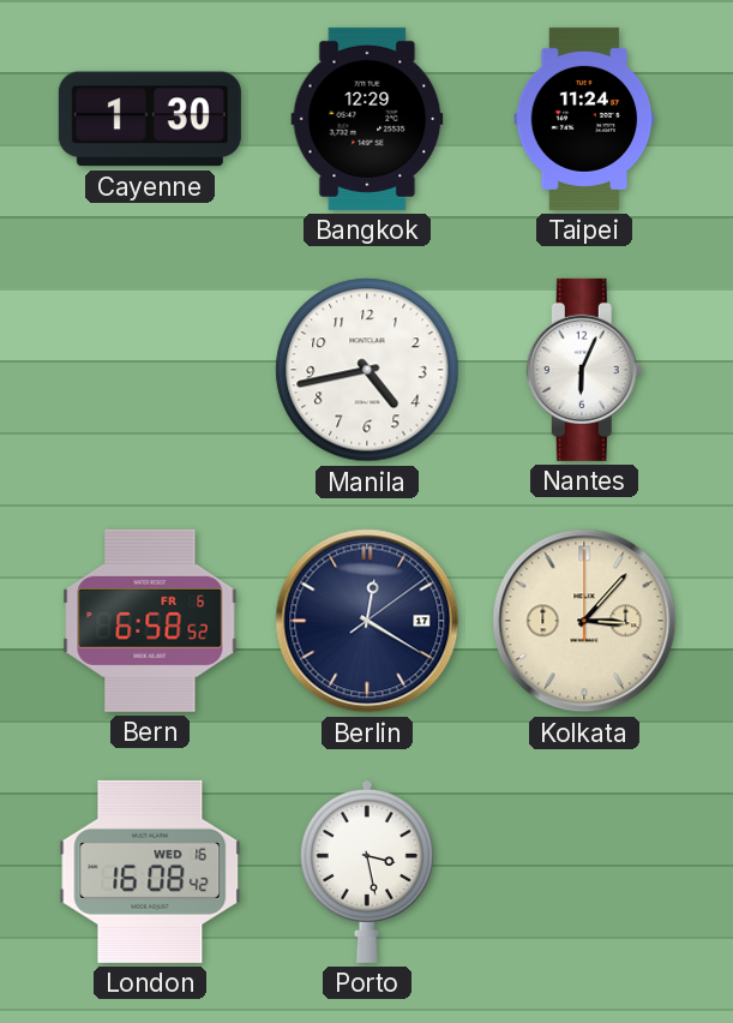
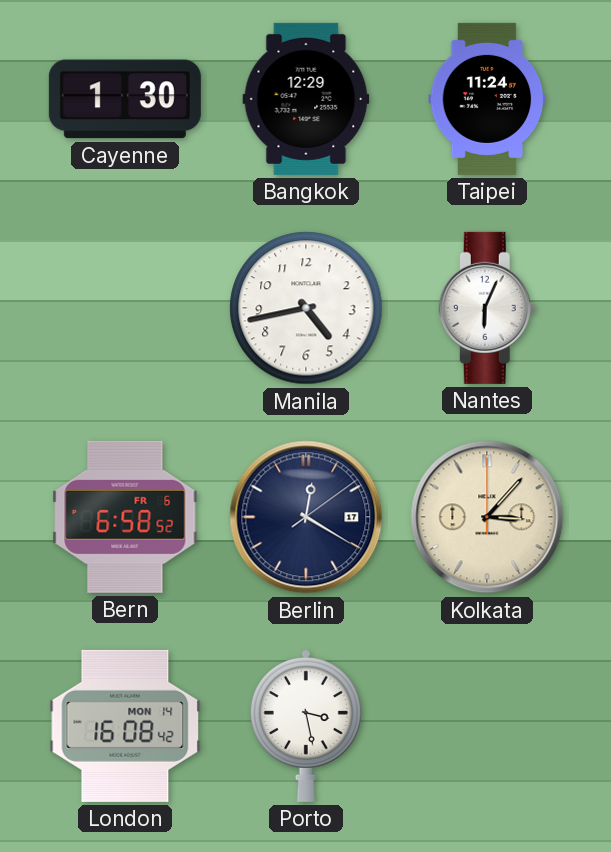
London date: WED 16 -> MON 14
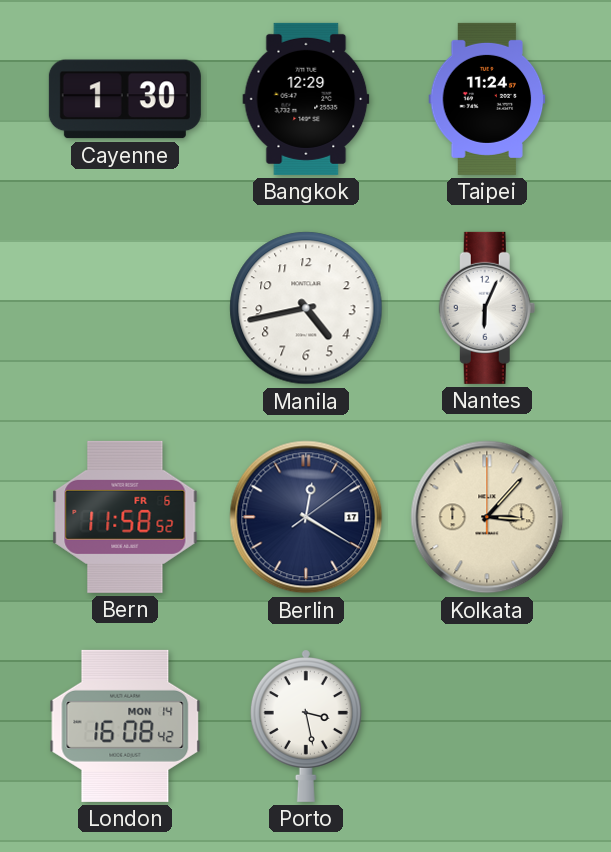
Bern: 6:58 -> 11:58
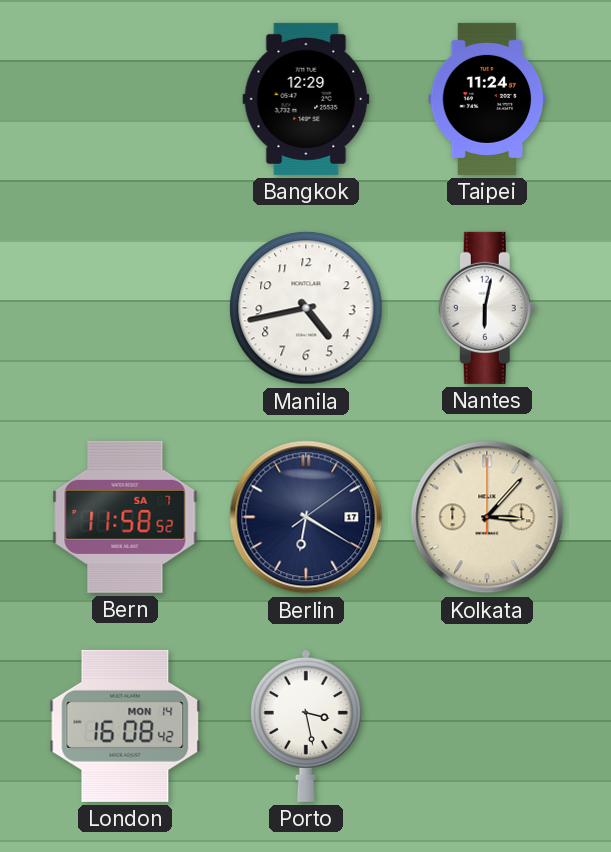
Cayenne: 1:30 -> none
Nantes: 6:04 -> 6:02
Bern date: FR 6 -> SA 7
Berlin: 12:20 -> 6:20
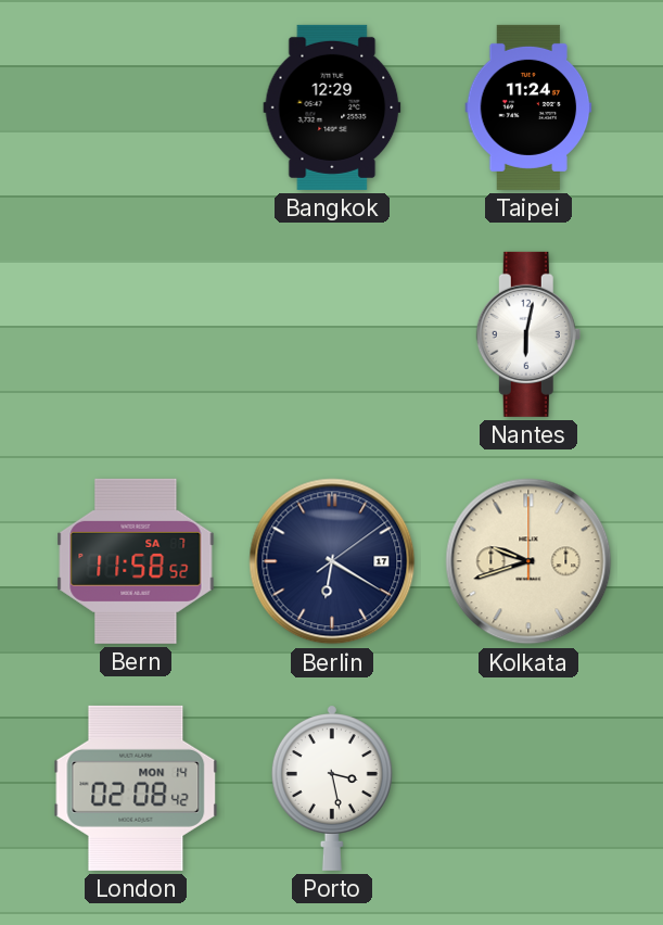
Manila: 4:43 -> none
Kolkata: 3:07 -> 9:42
London: 16:08 -> 02:08
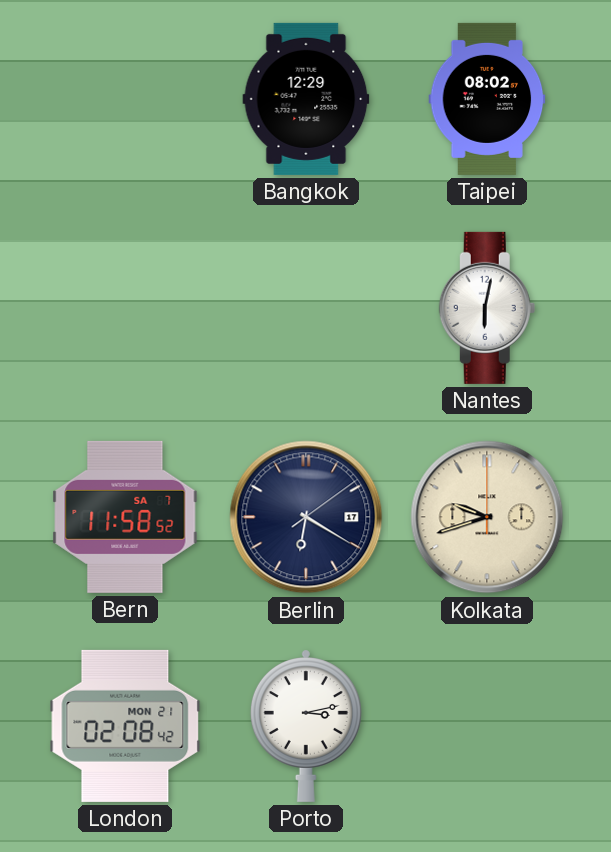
Taipei: 11:24 -> 08:02
London date: MON 14 -> MON 21
Porto: 3:28 -> 3:13
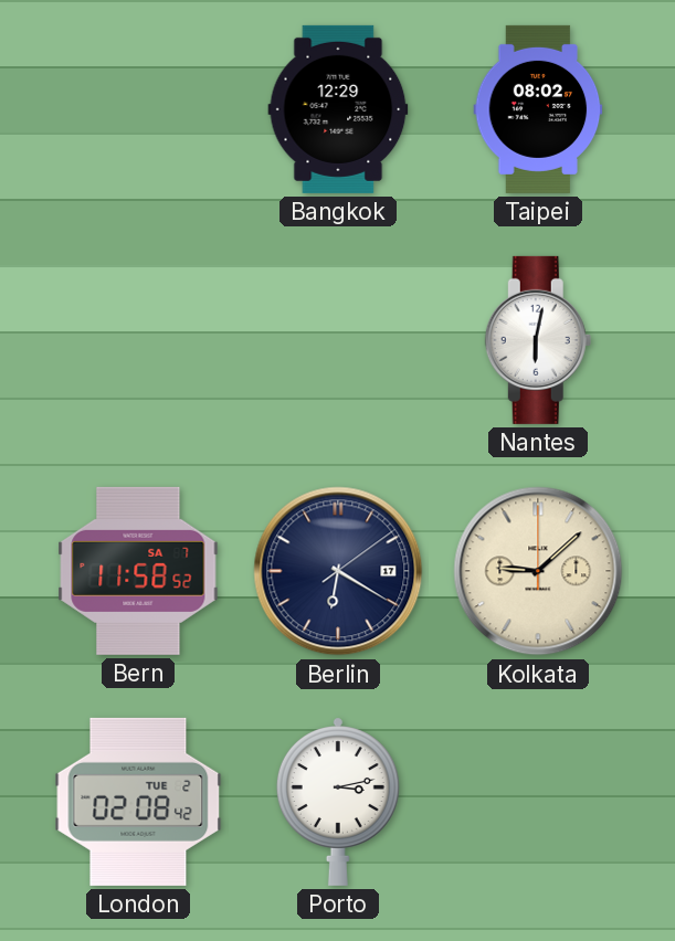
Kolkata: 9:42 -> 9:08
London date: MON 21 -> TUE 2
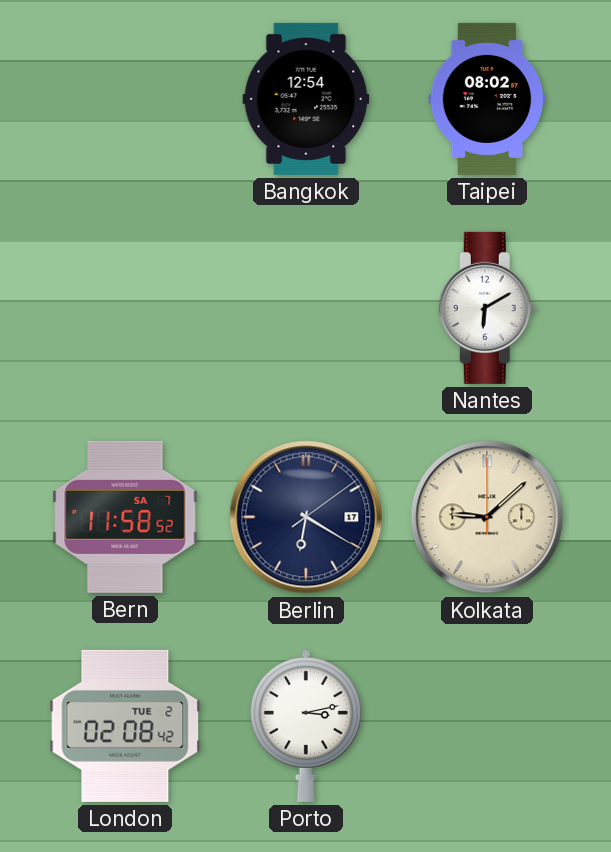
Bangkok: 12:29 -> 12:54
Nantes: 6:02 -> 6:10
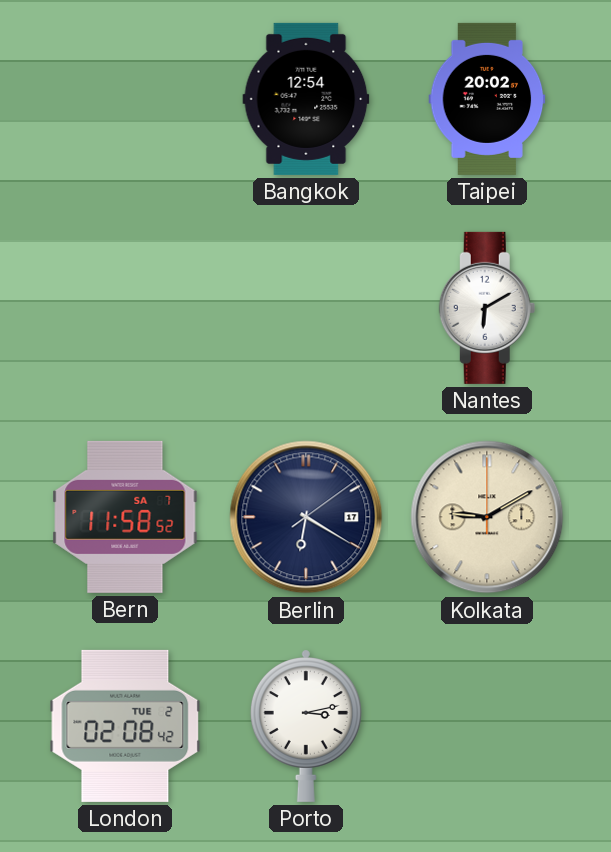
Taipei: 08:02 -> 20:02
Kolkata: 9:08 -> 9:10
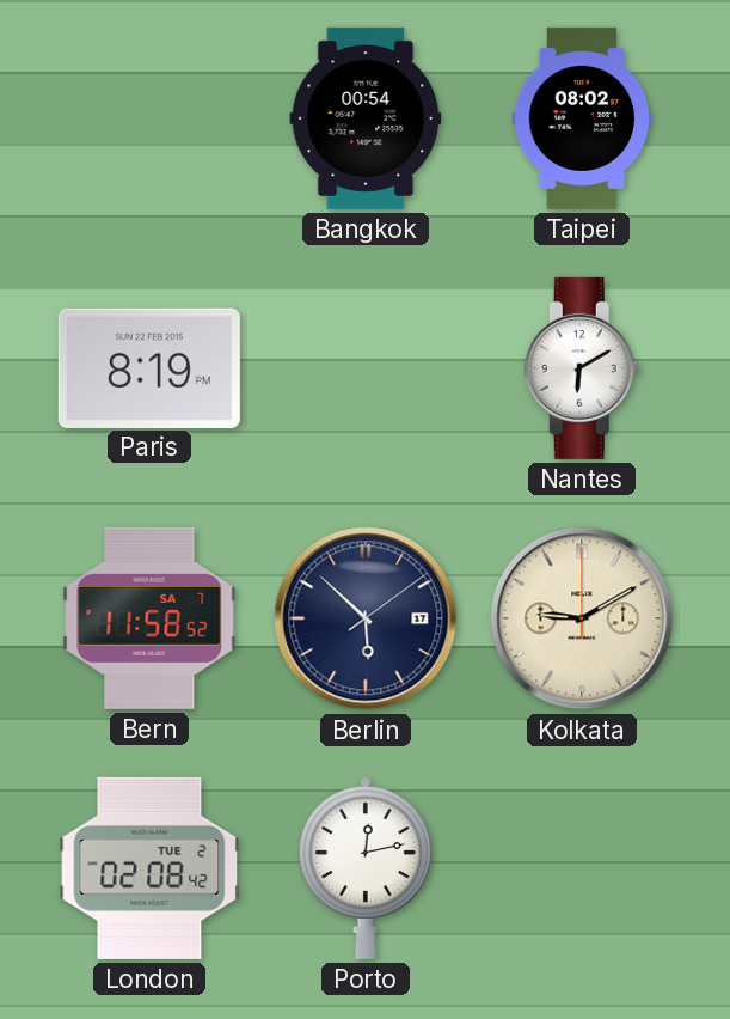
Bangkok: 12:54 -> 00:54
Taipei: 20:02 -> 08:02
Paris: none -> 8:19
Berlin: 6:20 -> 5:52
Porto: 3:13 -> 12:13
